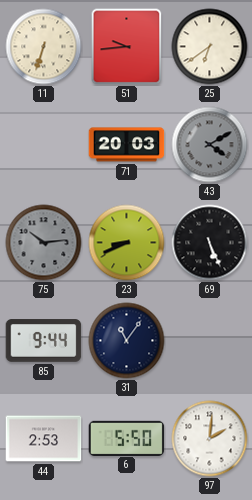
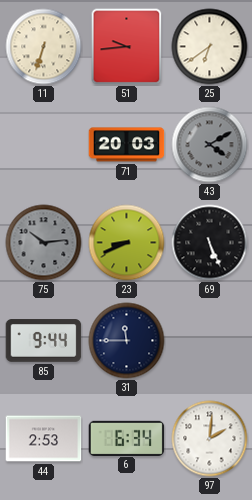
31: 11:06 -> 11:45
6: 5:50 -> 6:34
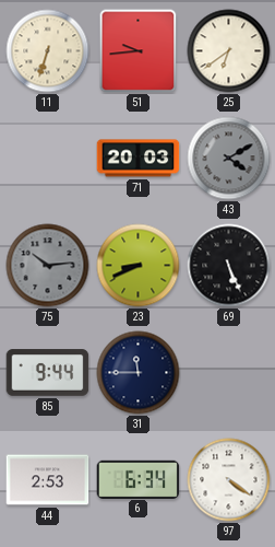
97: 2:01 -> 4:21
